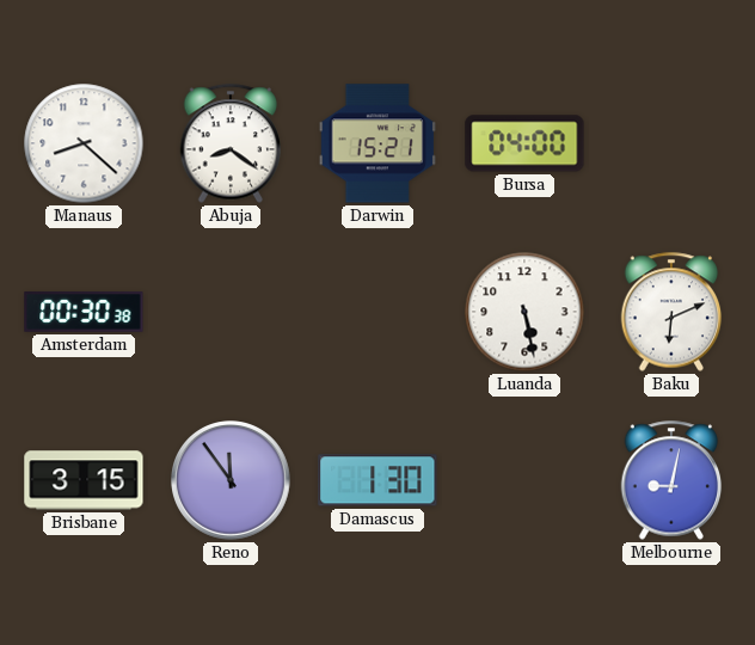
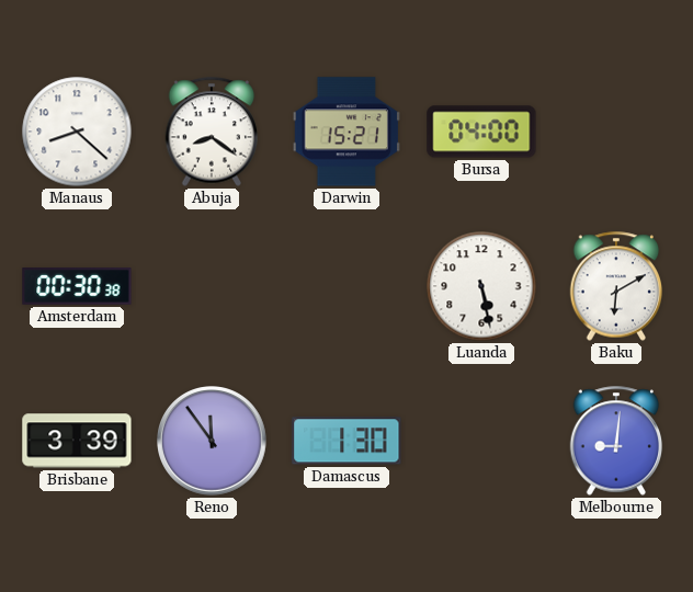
Baku: 6:11 -> 6:10
Brisbane: 3:15 -> 3:39
Melbourne: 9:02 -> 9:01
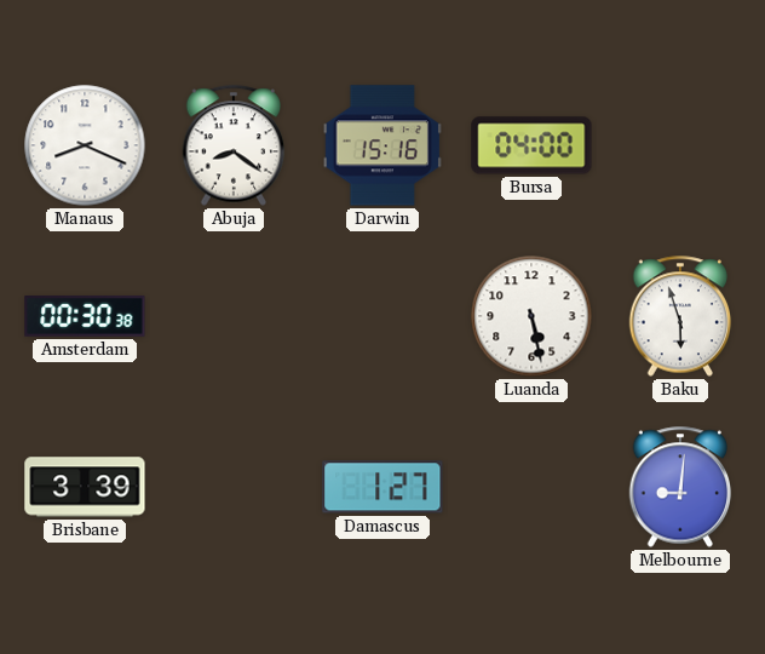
Manaus: 8:22 -> 8:19
Darwin: 15:21 -> 15:16
Baku: 6:10 -> 5:57
Reno: 11:54 -> none
Damascus: 1:30 -> 1:27
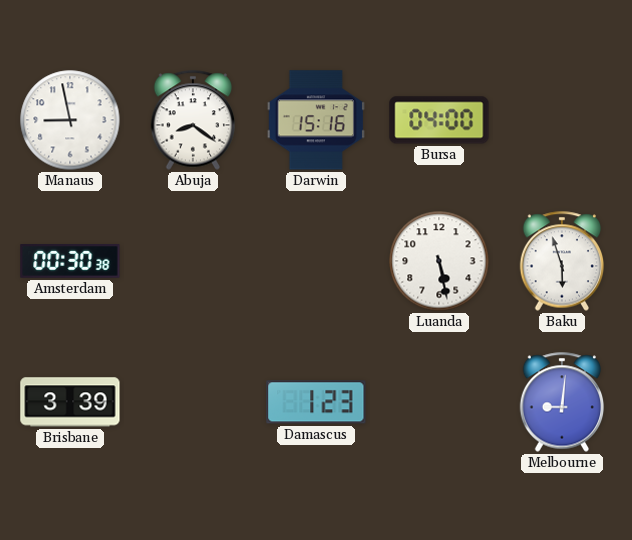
Manaus: 8:19 -> 8:58
Damascus: 1:27 -> 1:23
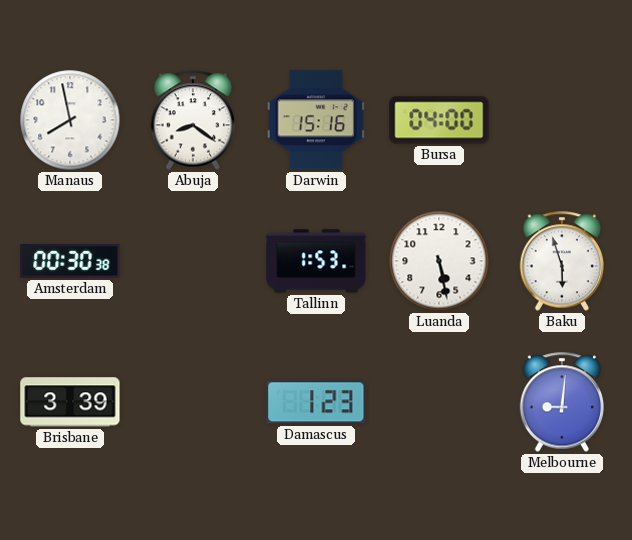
Manaus: 8:58 -> 7:58
Tallinn: none -> 1:53
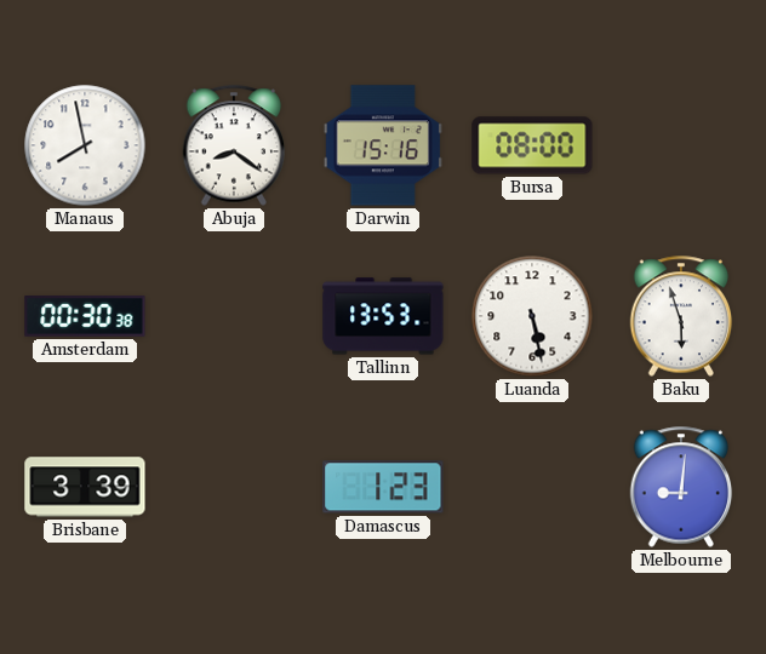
Bursa: 04:00 -> 08:00
Tallinn: 1:53 -> 13:53
